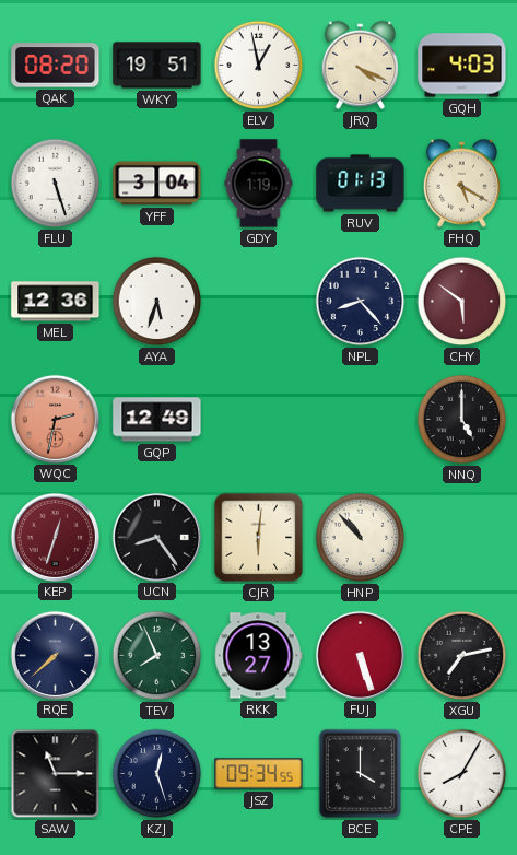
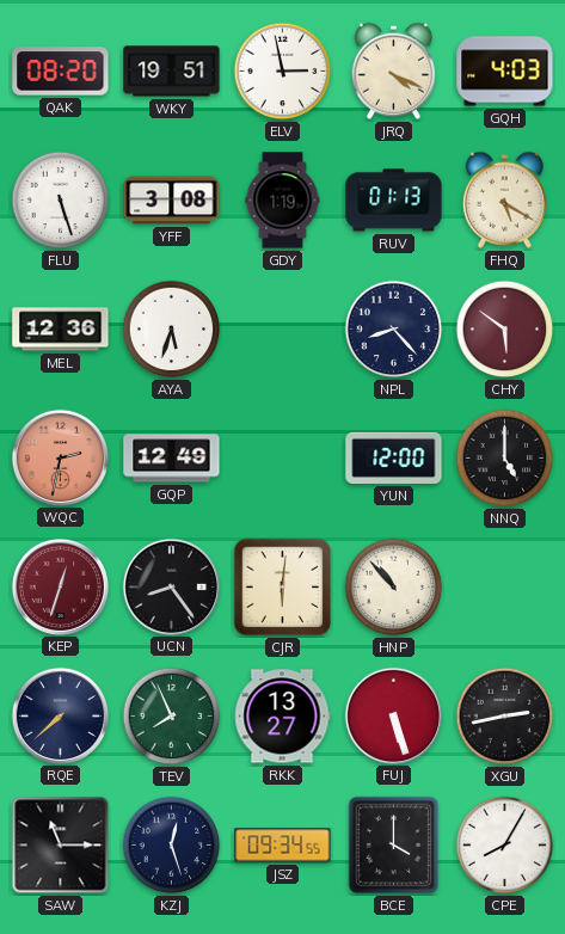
ELV: 12:58 -> 2:58
YFF: 3:04 -> 3:08
YUN: none -> 12:00
XGU: 7:13 -> 2:43
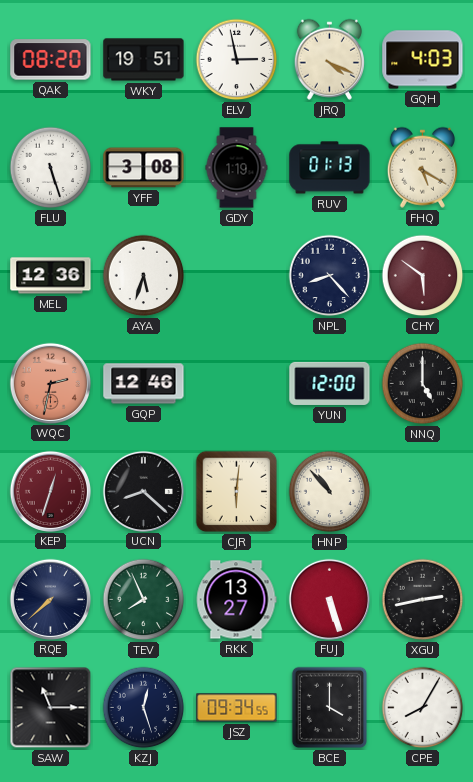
GQP: 12:49 -> 12:46
UCN: 8:24 -> 8:22
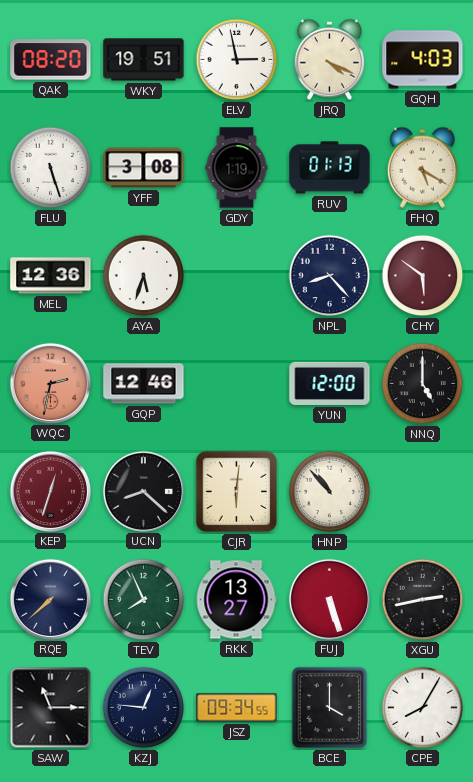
KZJ: 12:27 -> 12:46
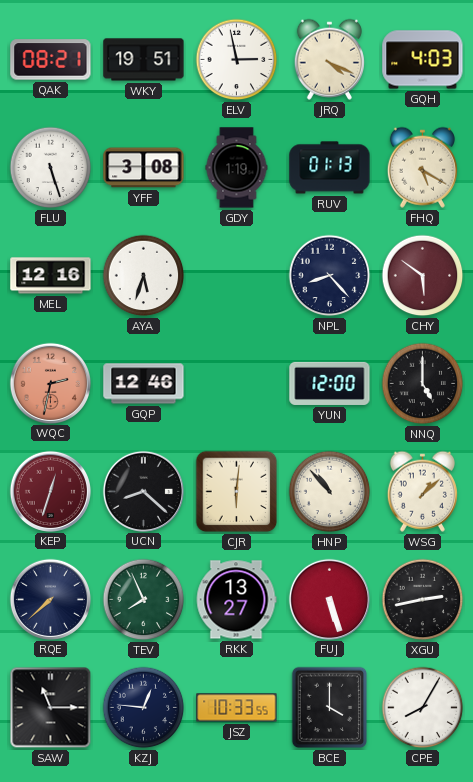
QAK: 08:20 -> 08:21
MEL: 12:36 -> 12:16
WSG: none -> 1:08
JSZ: 09:34 -> 10:33
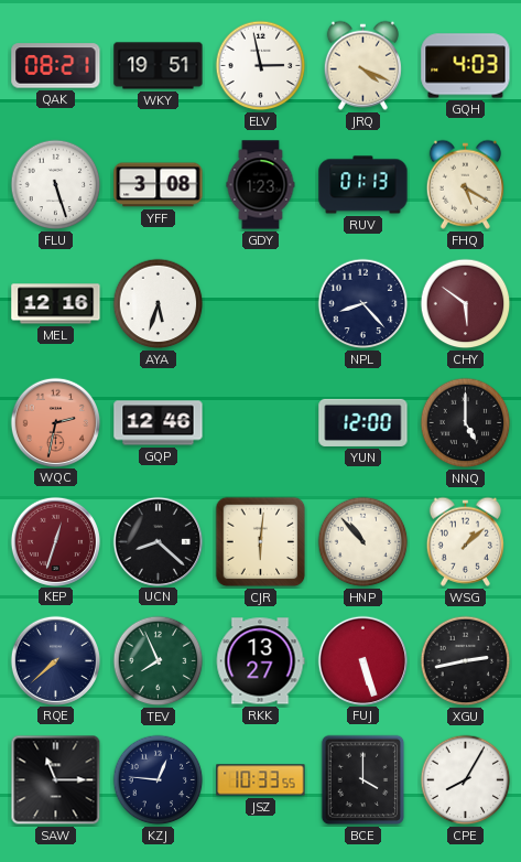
GDY: 1:19 -> 1:23
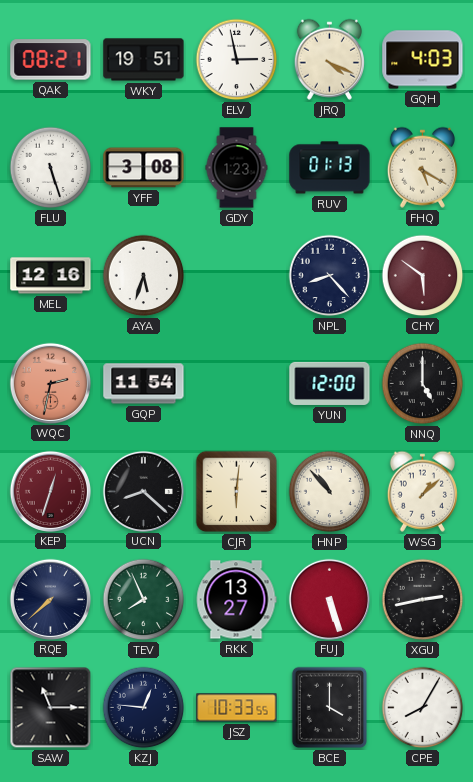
GQP: 12:46 -> 11:54
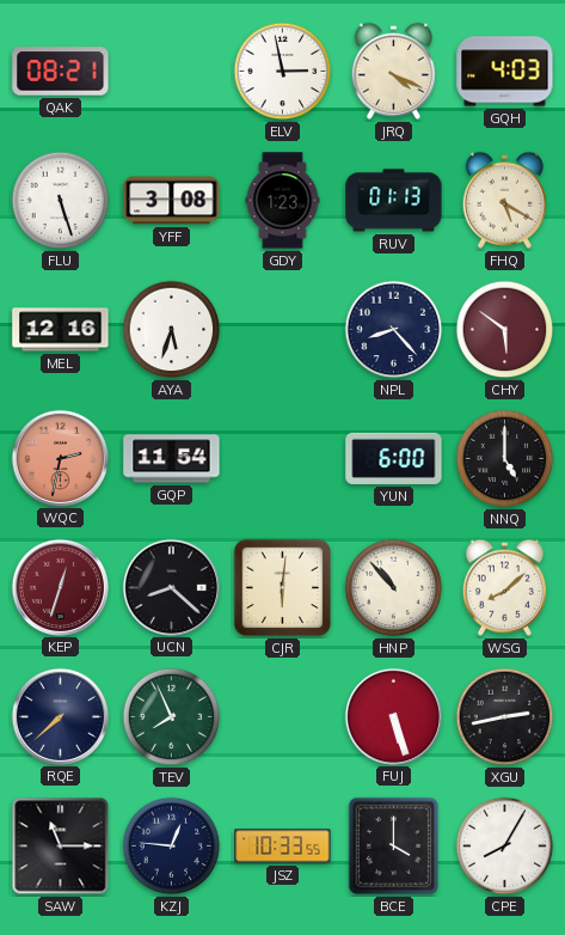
WKY: 19:51 -> none
YUN: 12:00 -> 6:00
WSG: 1:08 -> 8:08
RKK: 13:27 -> none
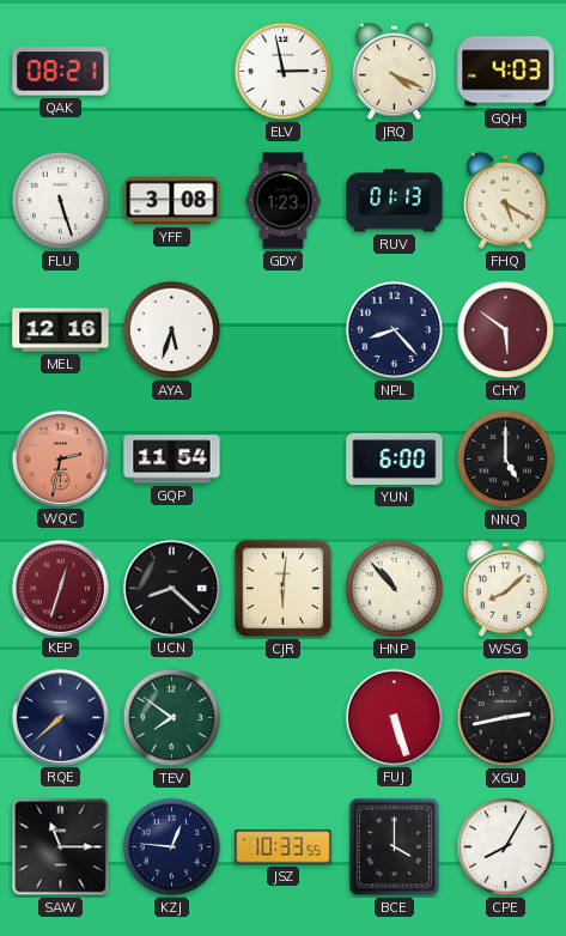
TEV: 7:56 -> 7:51
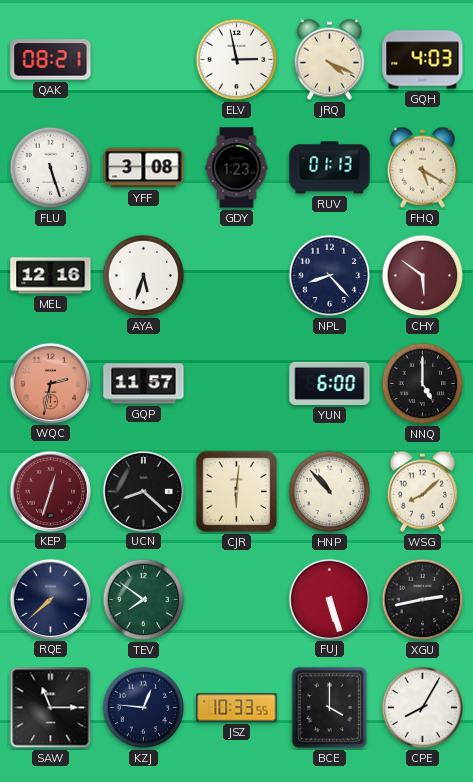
GQP: 11:54 -> 11:57
